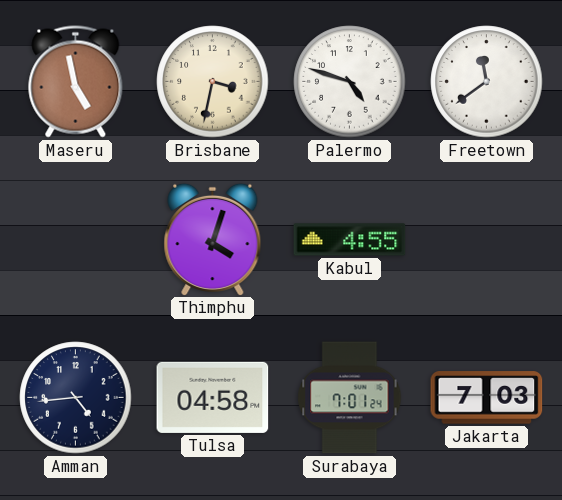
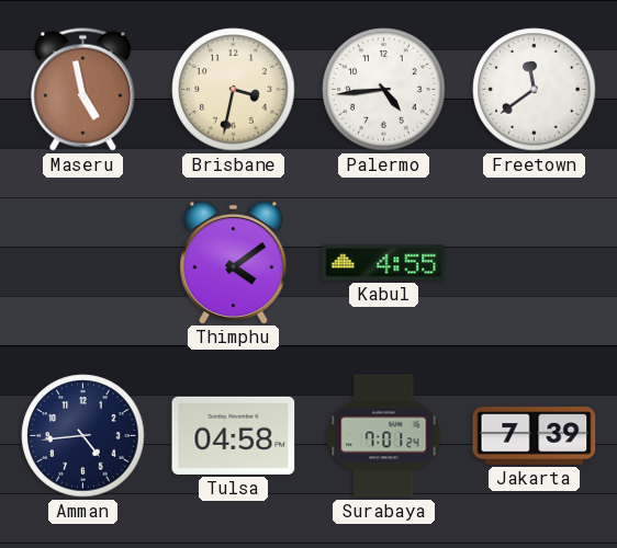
Palermo: 4:48 -> 4:44
Thimphu: 4:03 -> 4:09
Jakarta: 7:03 -> 7:39
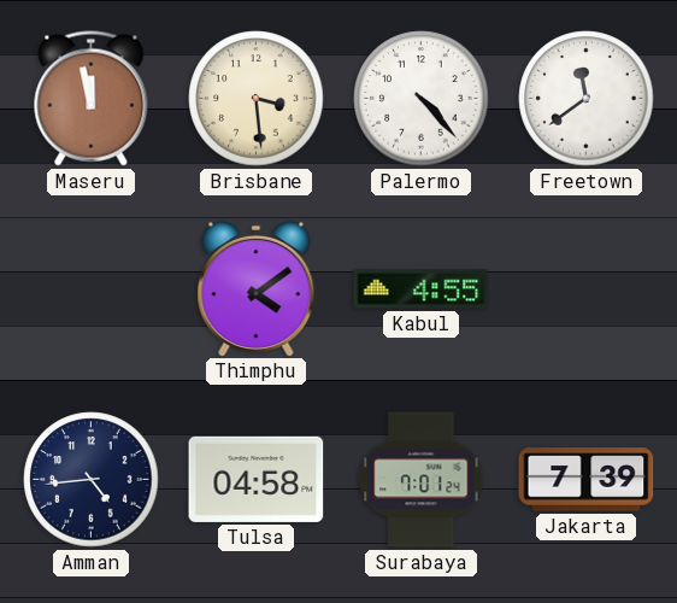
Maseru: 4:58 -> 11:58
Brisbane: 3:32 -> 3:29
Palermo: 4:44 -> 4:23
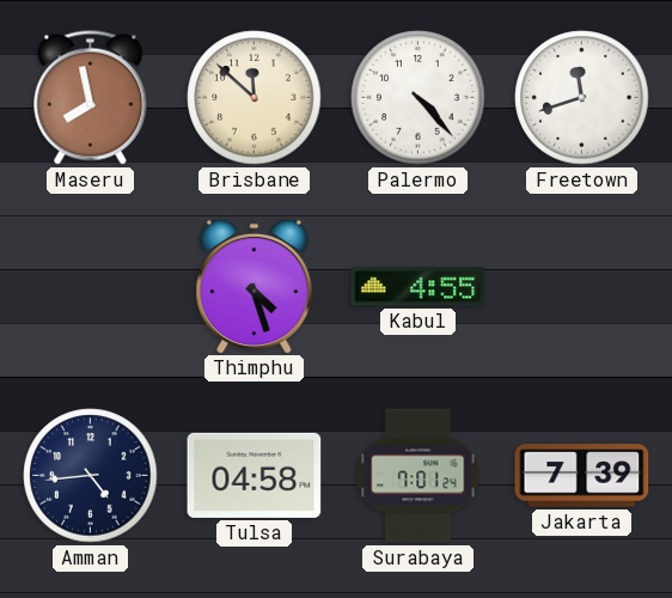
Maseru: 11:58 -> 7:58
Brisbane: 3:29 -> 11:52
Freetown: 11:39 -> 11:42
Thimphu: 4:09 -> 4:27
